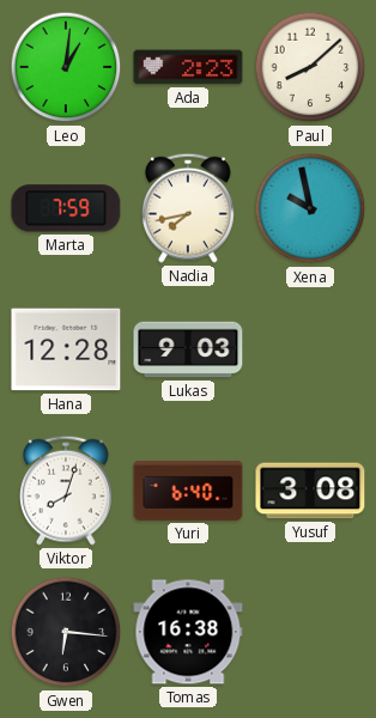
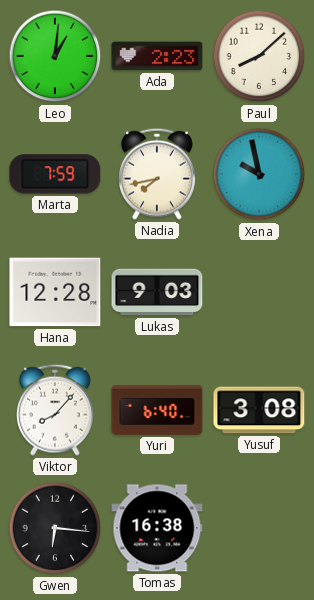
Viktor: 8:03 -> 8:07
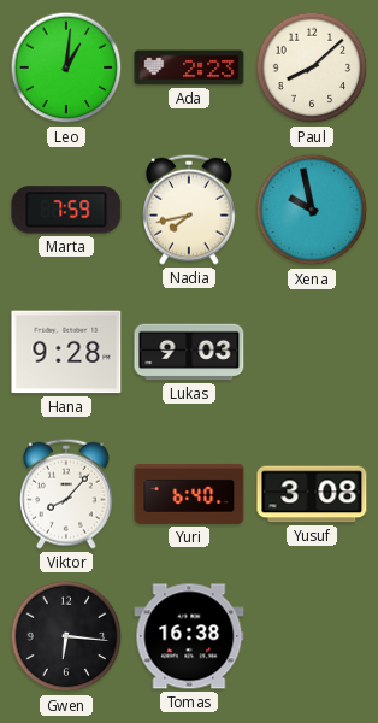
Hana: 12:28 -> 9:28
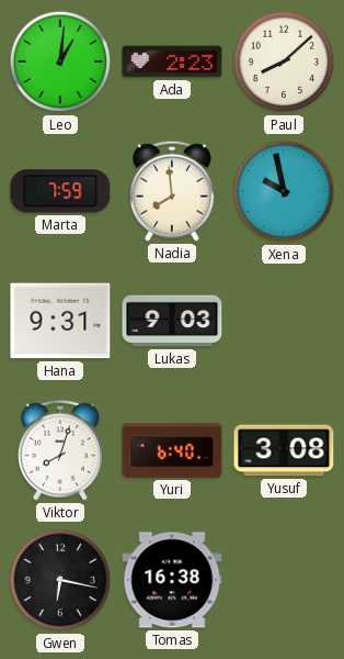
Nadia: 7:43 -> 7:59
Hana: 9:28 -> 9:31
Viktor: 8:07 -> 8:03
Gwen: 6:16 -> 6:17
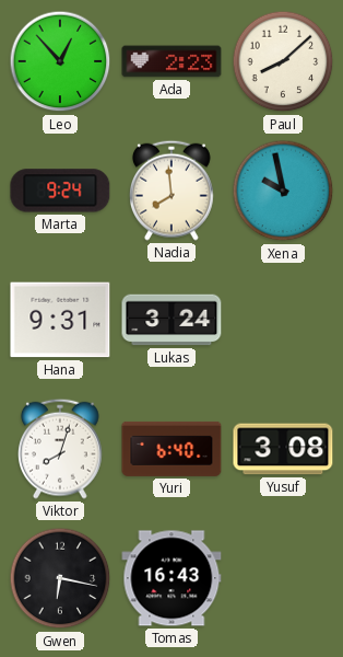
Leo: 1:01 -> 12:53
Marta: 7:59 -> 9:24
Lukas: 9:03 -> 3:24
Tomas: 16:38 -> 16:43
